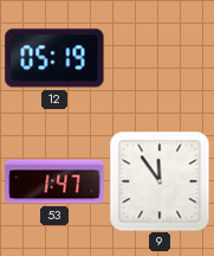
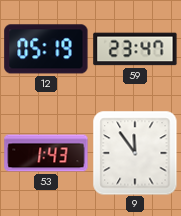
59: none -> 23:47
53: 1:47 -> 1:43
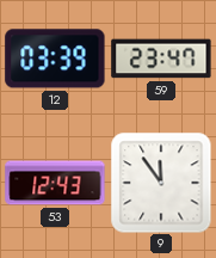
12: 05:19 -> 03:39
53: 1:43 -> 12:43
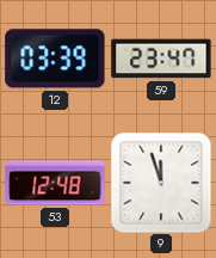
53: 12:43 -> 12:48
9: 11:54 -> 11:57
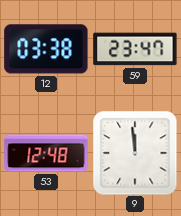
12: 03:39 -> 03:38
9: 11:57 -> 11:59
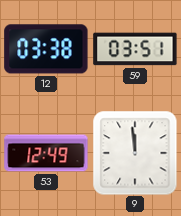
59: 23:47 -> 03:51
53: 12:48 -> 12:49
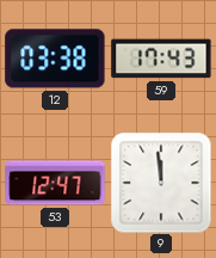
59: 03:51 -> 17:43
53: 12:49 -> 12:47
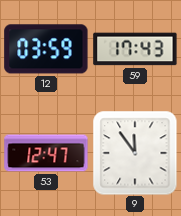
12: 03:38 -> 03:59
9: 11:59 -> 11:54
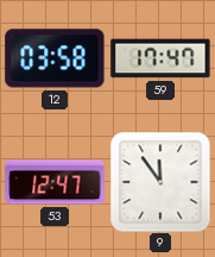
12: 03:59 -> 03:58
59: 17:43 -> 17:47
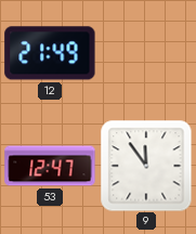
12: 03:58 -> 21:49
59: 17:47 -> none
